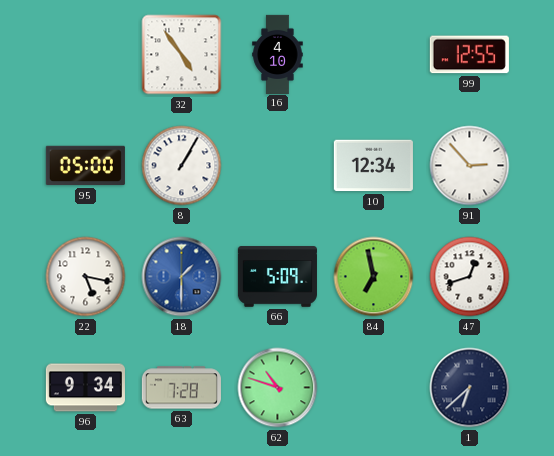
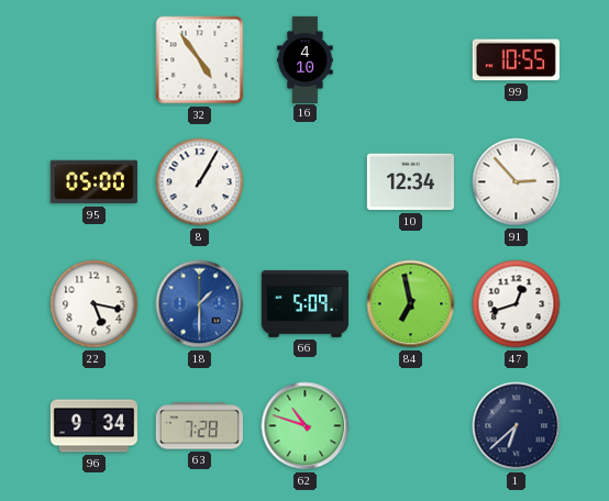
99: 12:55 -> 10:55
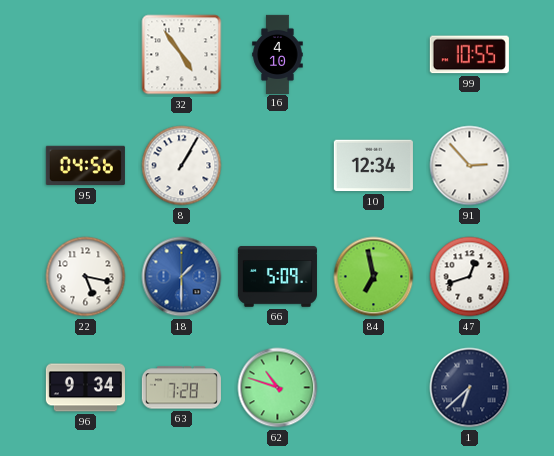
95: 05:00 -> 04:56
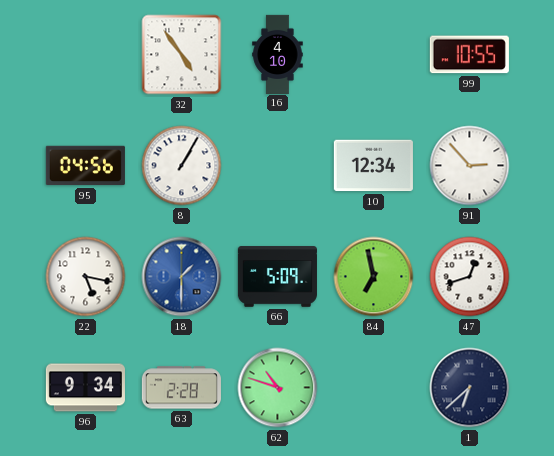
63: 7:28 -> 2:28
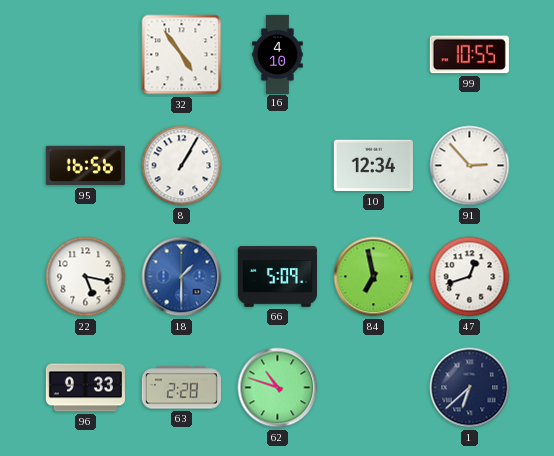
95: 04:56 -> 16:56
96: 9:34 -> 9:33
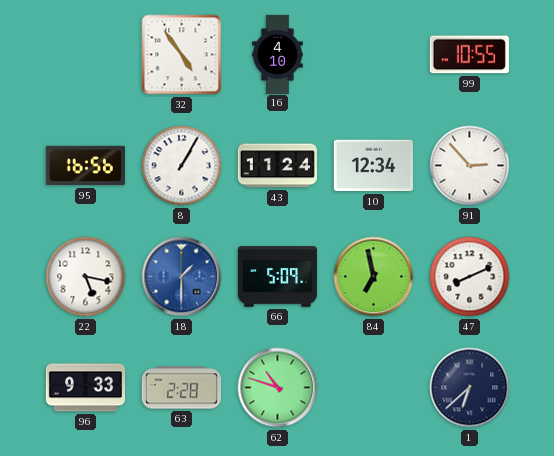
43: none -> 11:24
47: 12:42 -> 8:11
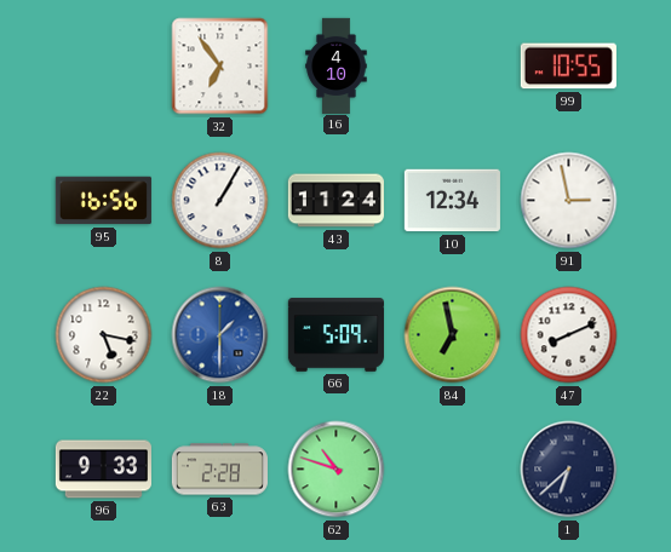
32: 4:54 -> 6:54
91: 2:53 -> 2:58
